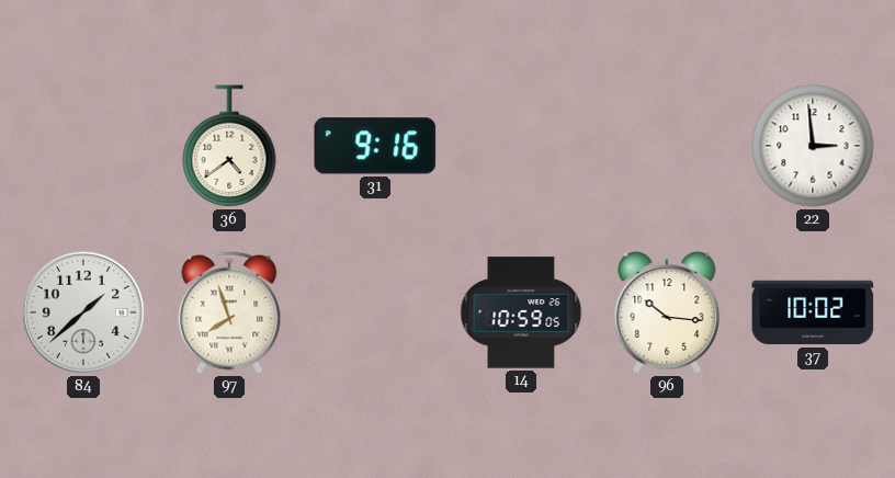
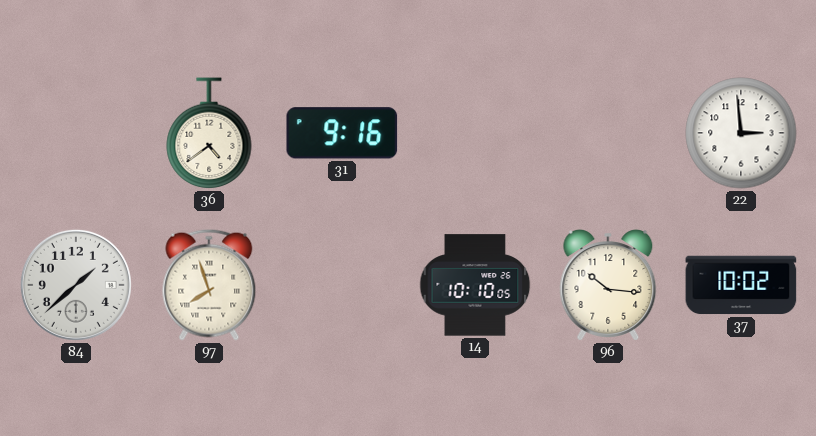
14: 10:59 -> 10:10
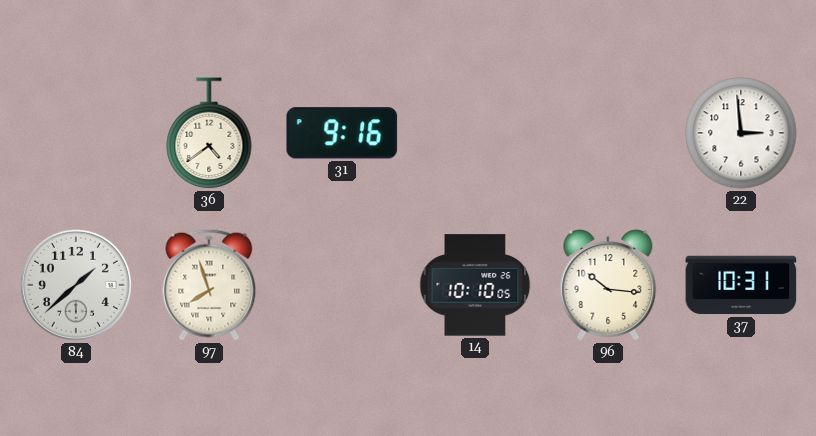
37: 10:02 -> 10:31
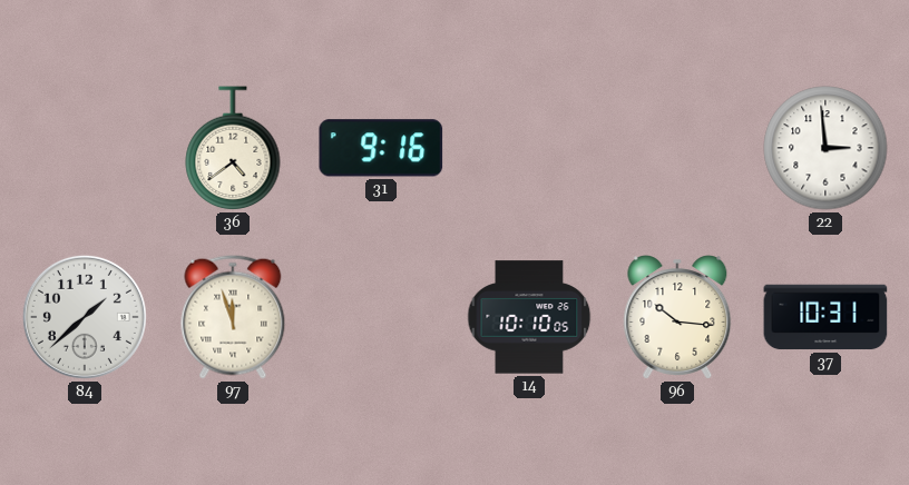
97: 7:57 -> 11:57
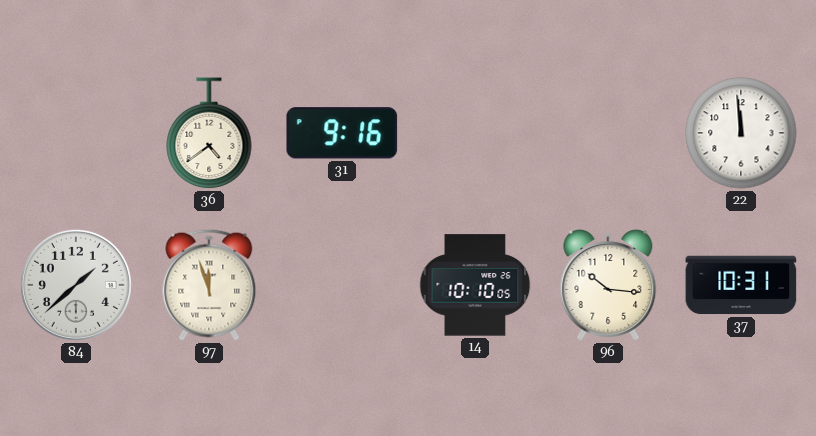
22: 2:59 -> 11:59
